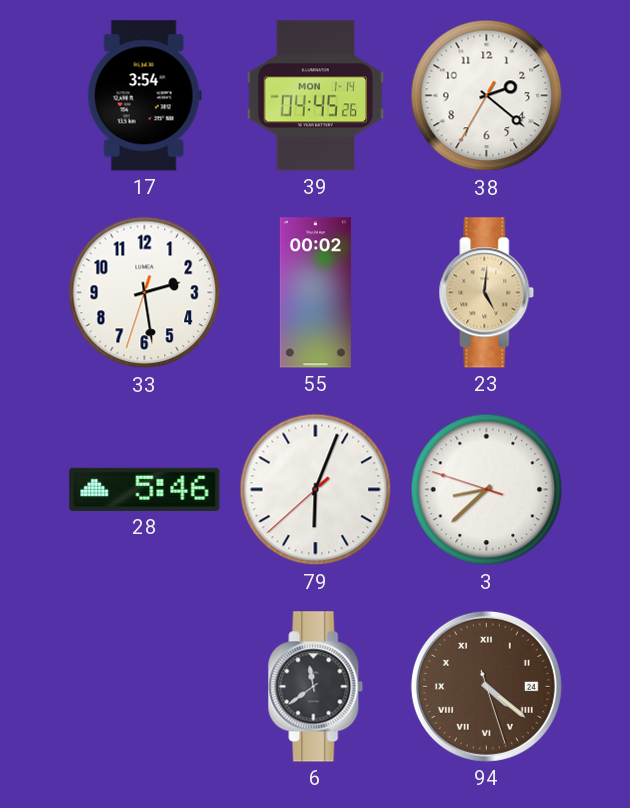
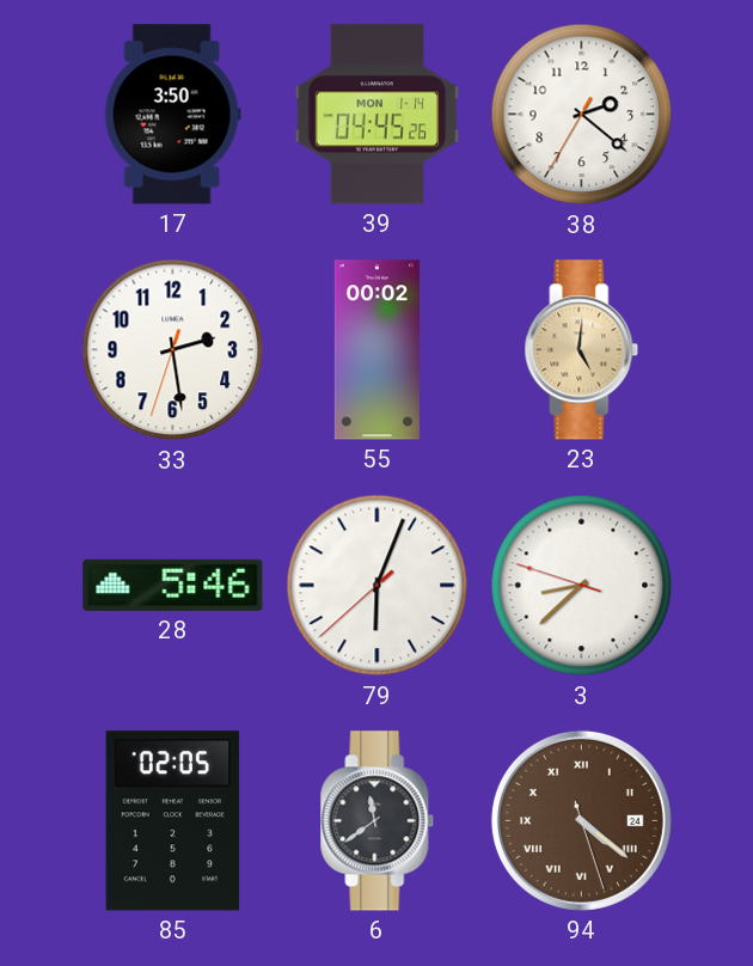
17: 3:54 -> 3:50
85: none -> 02:05
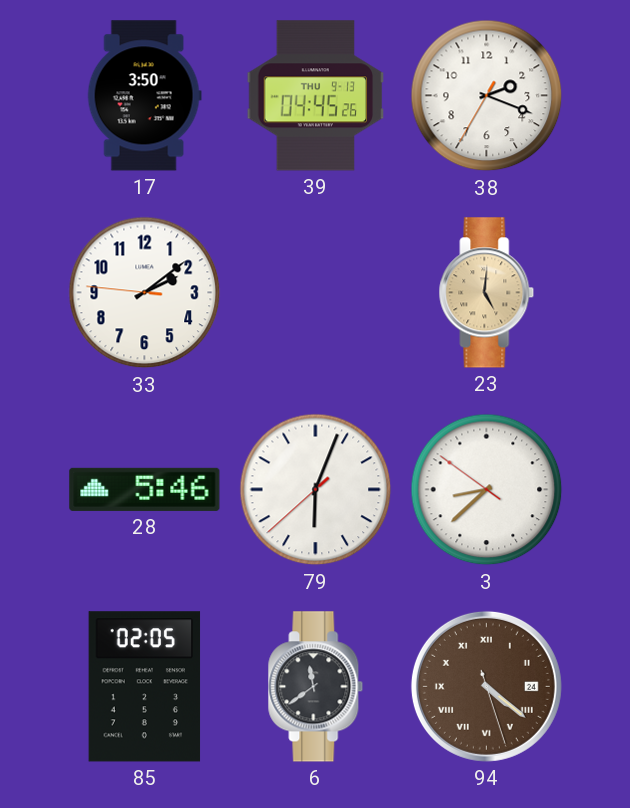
39 date: MON 1-14 -> THU 9-13
38: 2:21 -> 2:18
33: 2:28 -> 2:08
55: 00:02 -> none
3: 8:37:48 -> 8:37:51
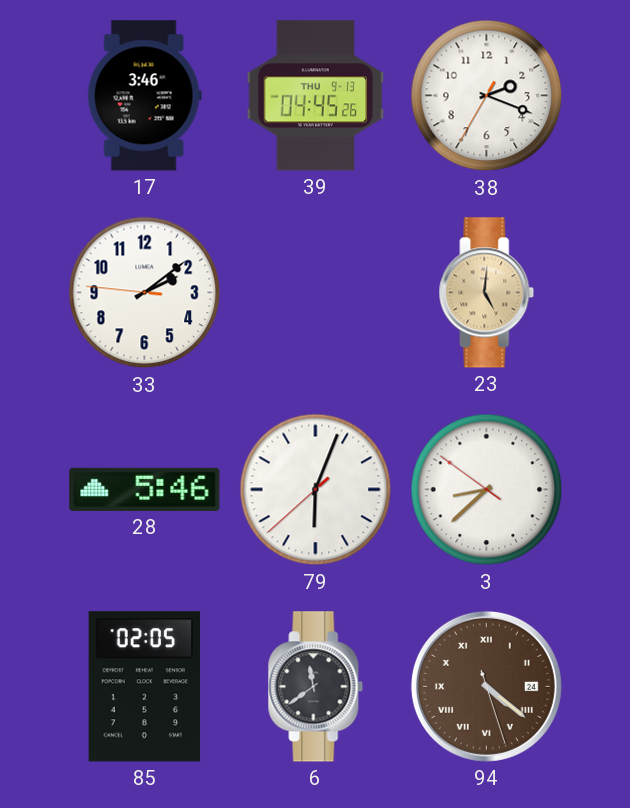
17: 3:50 -> 3:46
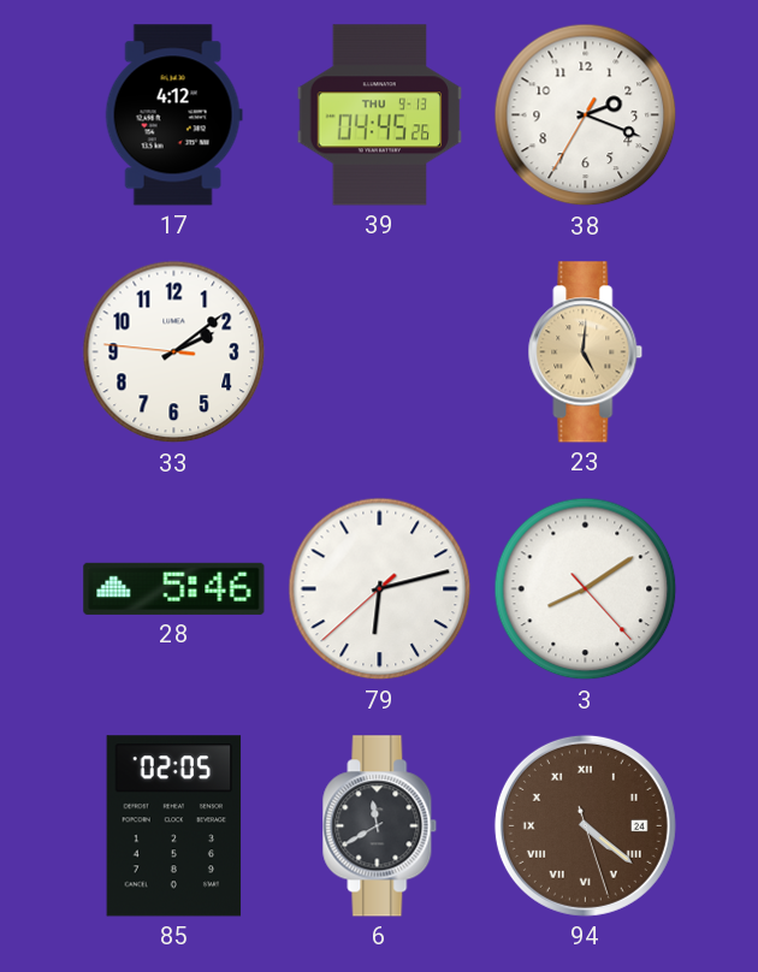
17: 3:46 -> 4:12
79: 6:03 -> 6:12
3: 8:37 -> 8:09
6: 11:39 -> 11:40
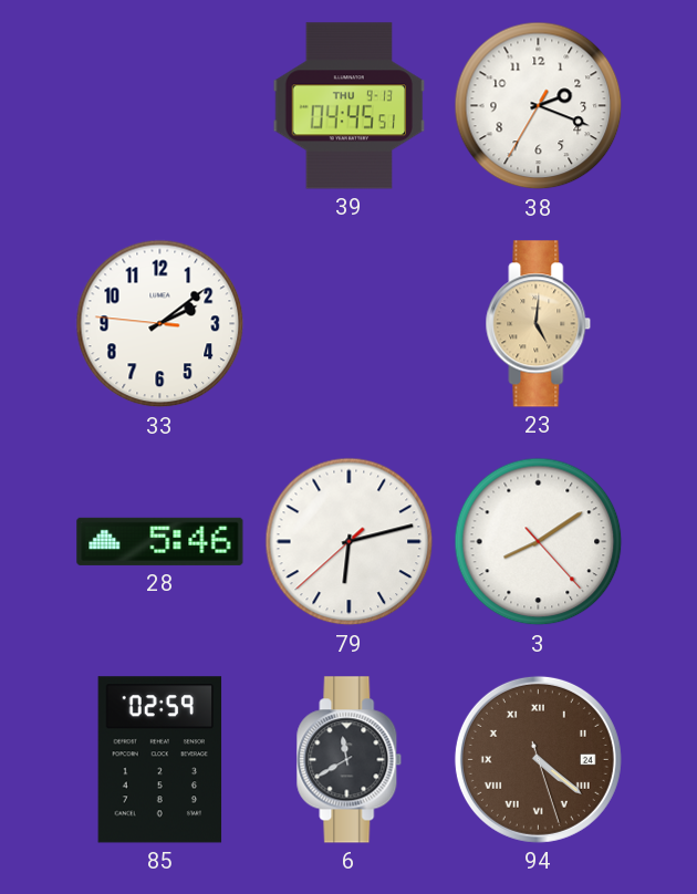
17: 4:12 -> none
39: 04:45:26 -> 04:45:51
85: 02:05 -> 02:59
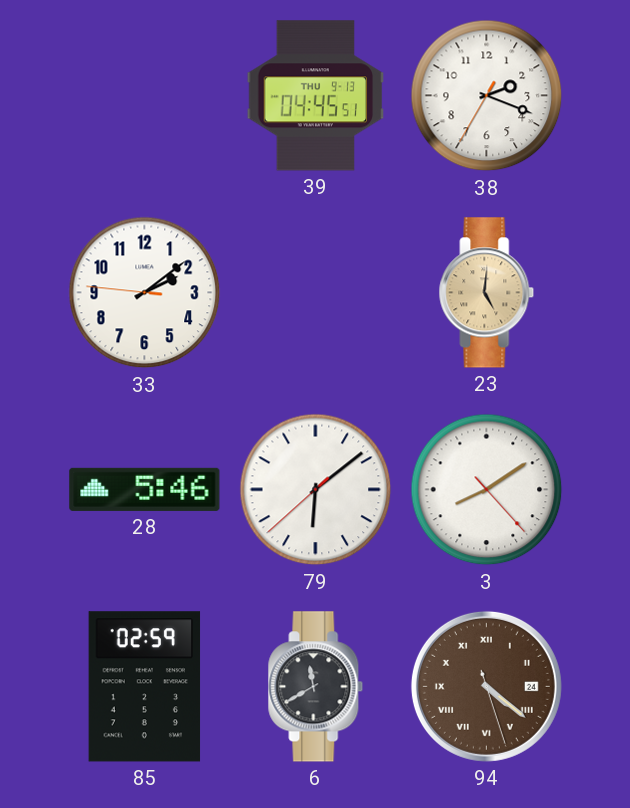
79: 6:12 -> 6:08
